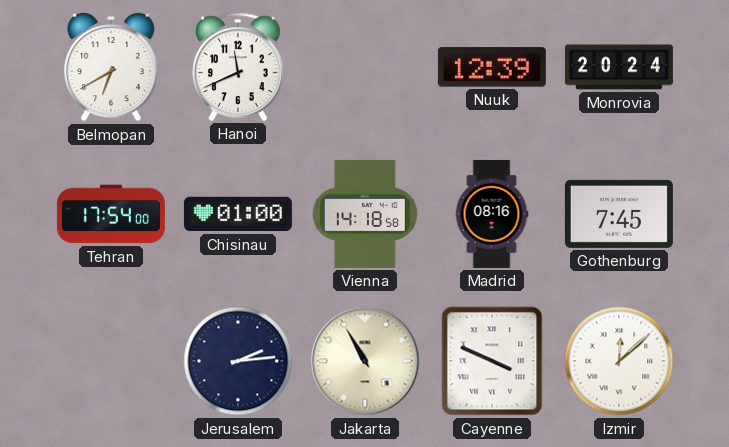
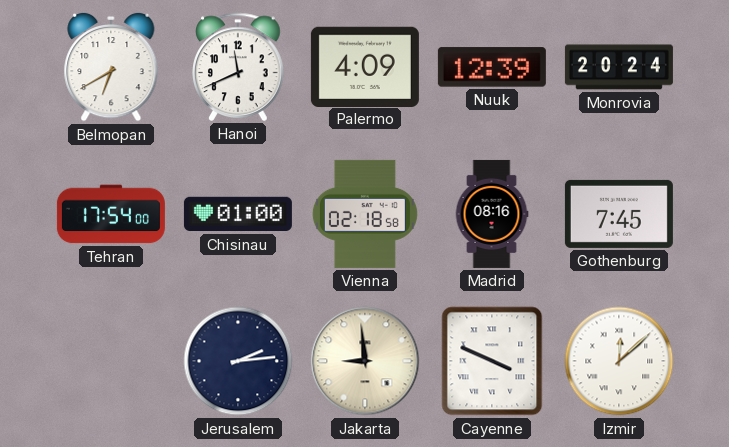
Palermo: none -> 4:09
Vienna: 14:18 -> 02:18
Jakarta: 10:55 -> 8:59
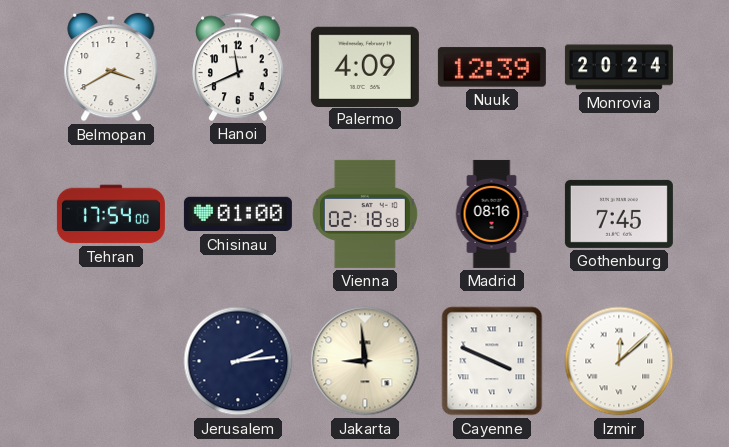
Belmopan: 6:40 -> 3:40
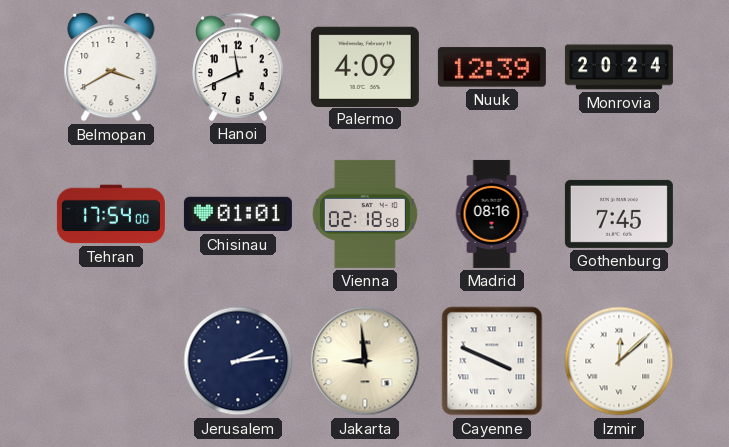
Chisinau: 01:00 -> 01:01
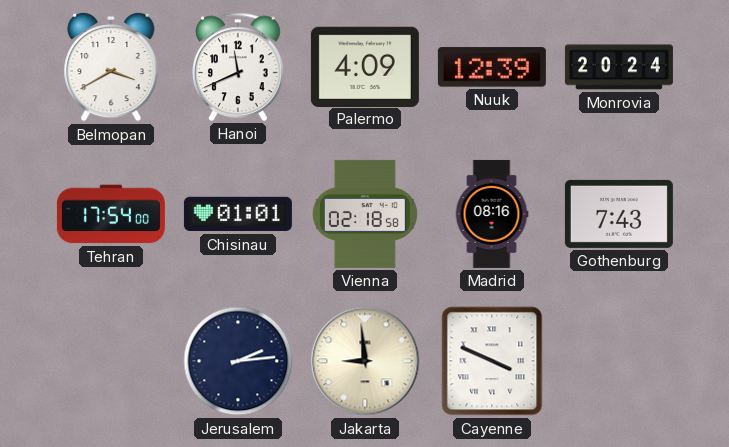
Gothenburg: 7:45 -> 7:43
Izmir: 12:08 -> none
